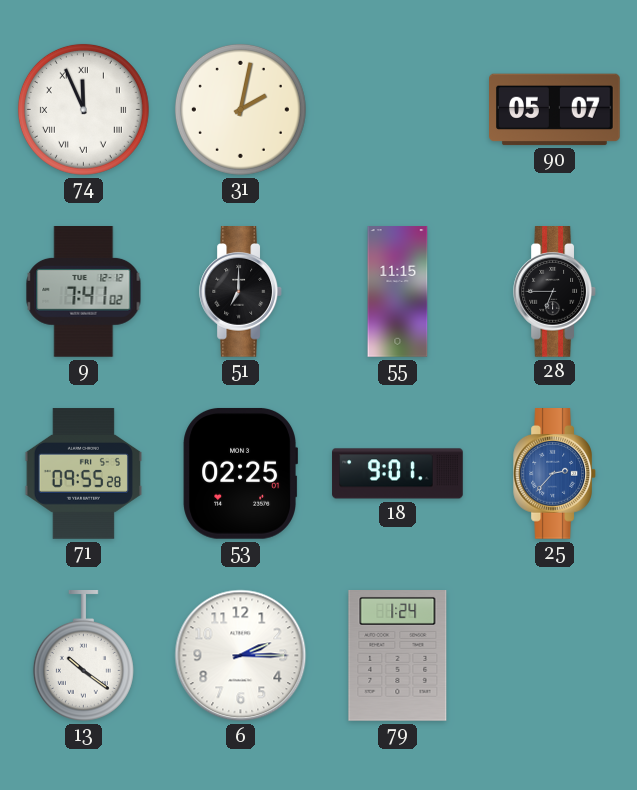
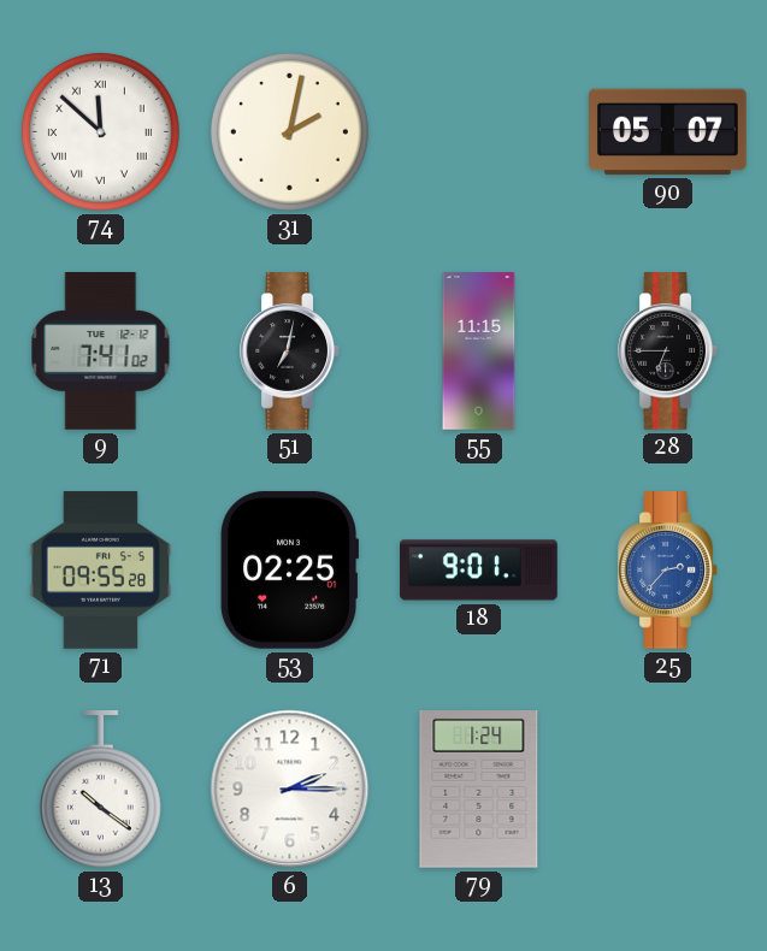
74: 11:56 -> 11:52
51: 7:00 -> 7:02
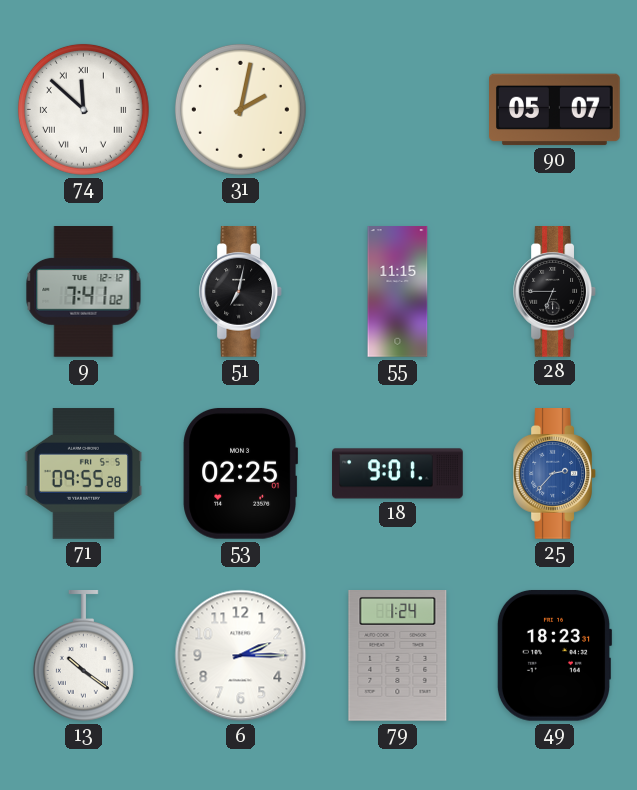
49: none -> 18:23
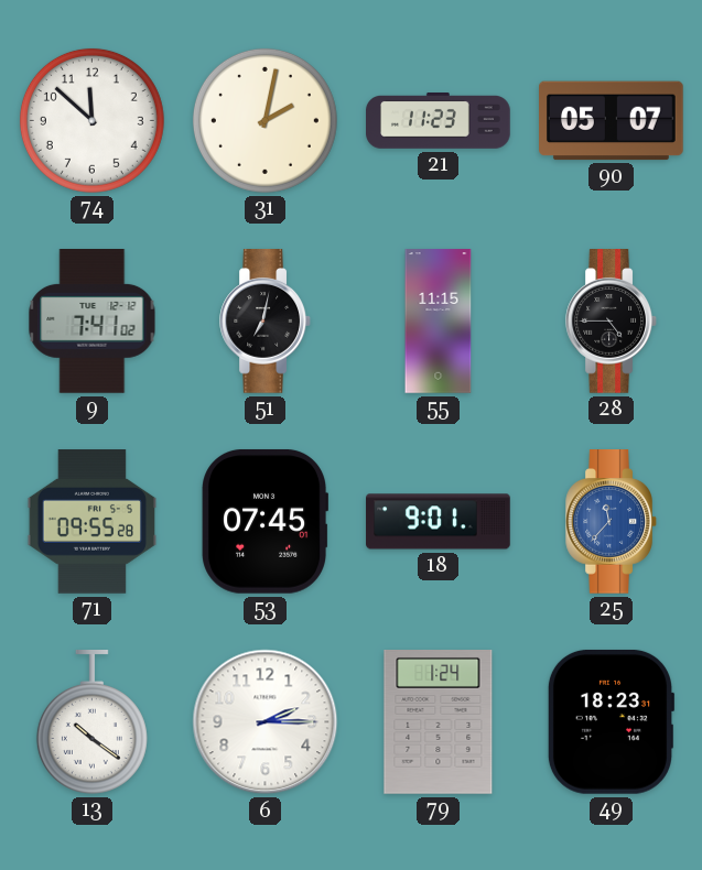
74 numerals: Roman -> Arabic
21: none -> 11:23
28: 6:45 -> 4:45
53: 02:25 -> 07:45
25: 2:37 -> 11:37
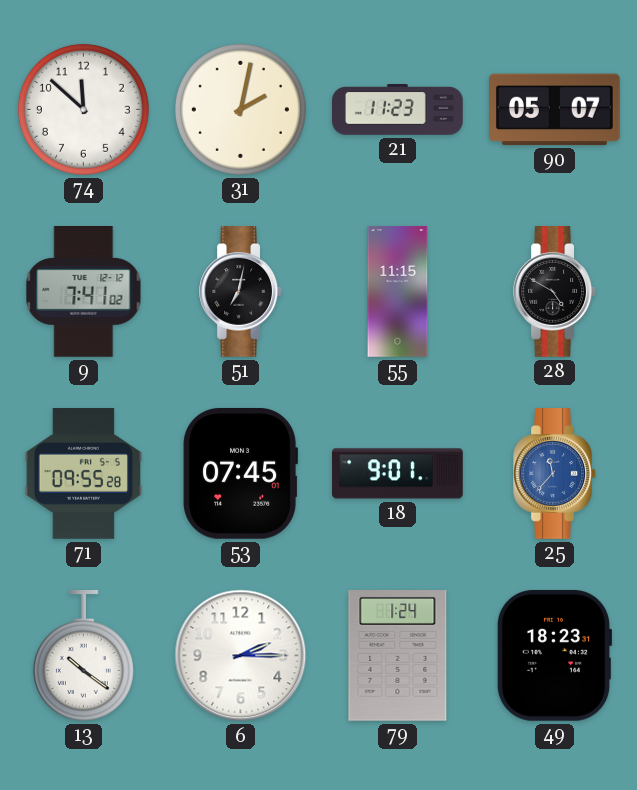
28: 4:45 -> 4:50
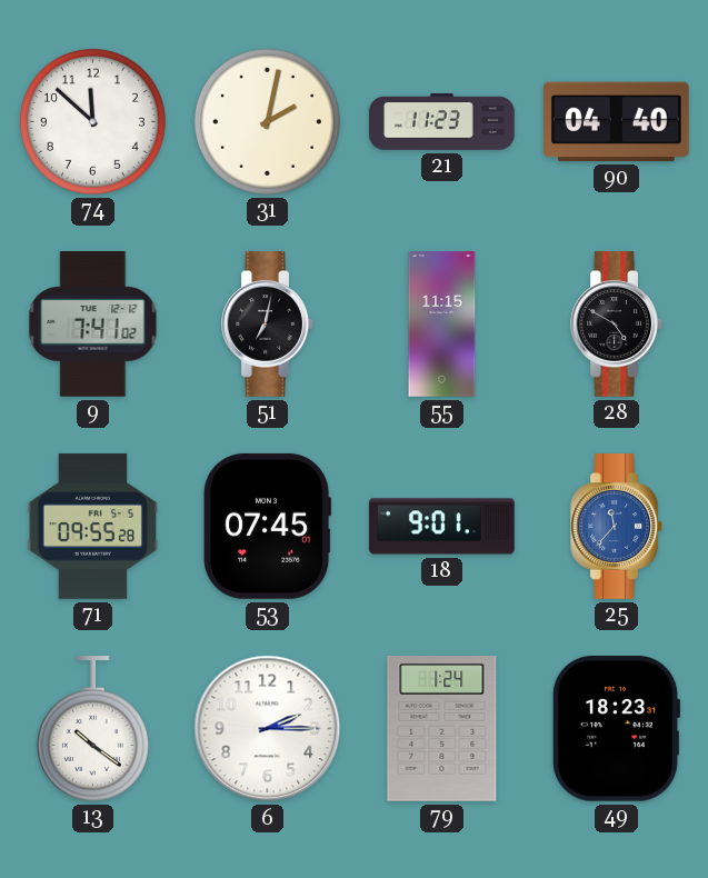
90: 05:07 -> 04:40
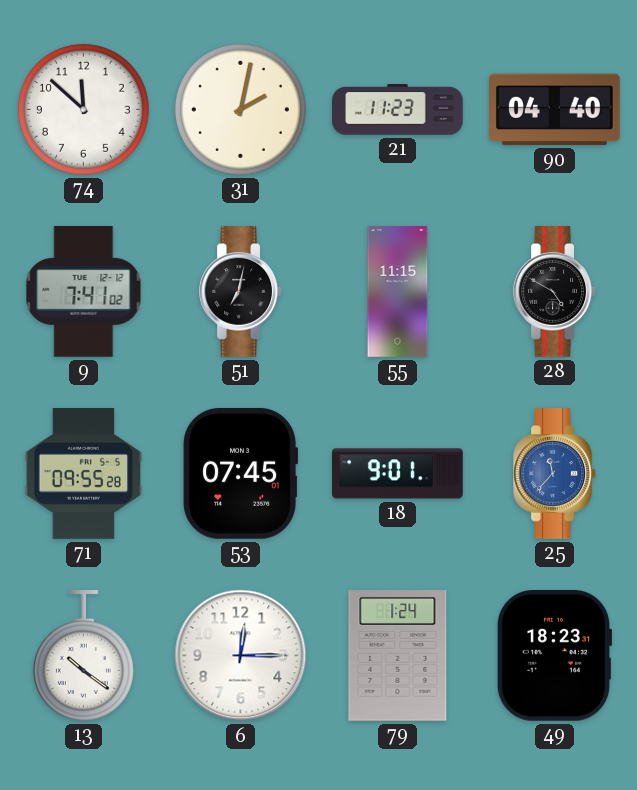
6: 2:15 -> 12:15
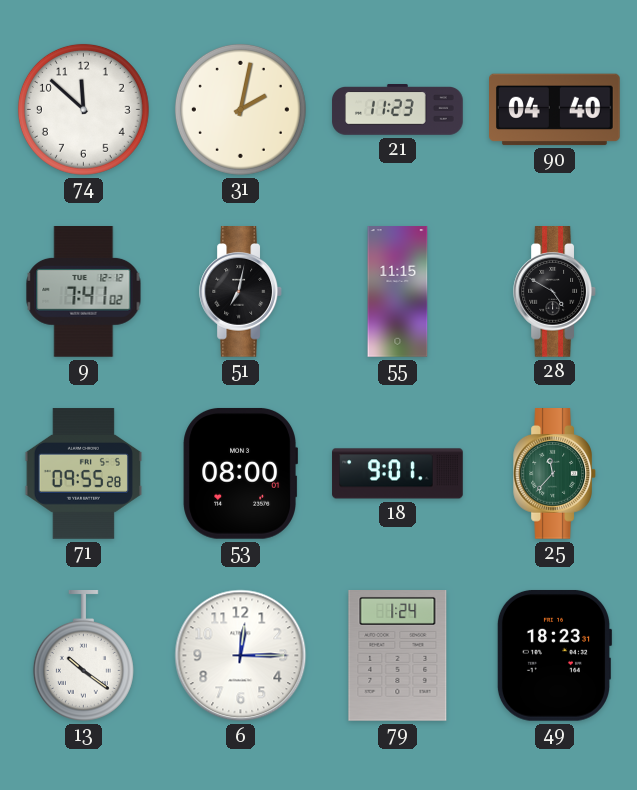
53: 07:45 -> 08:00
25 dial: blue -> green
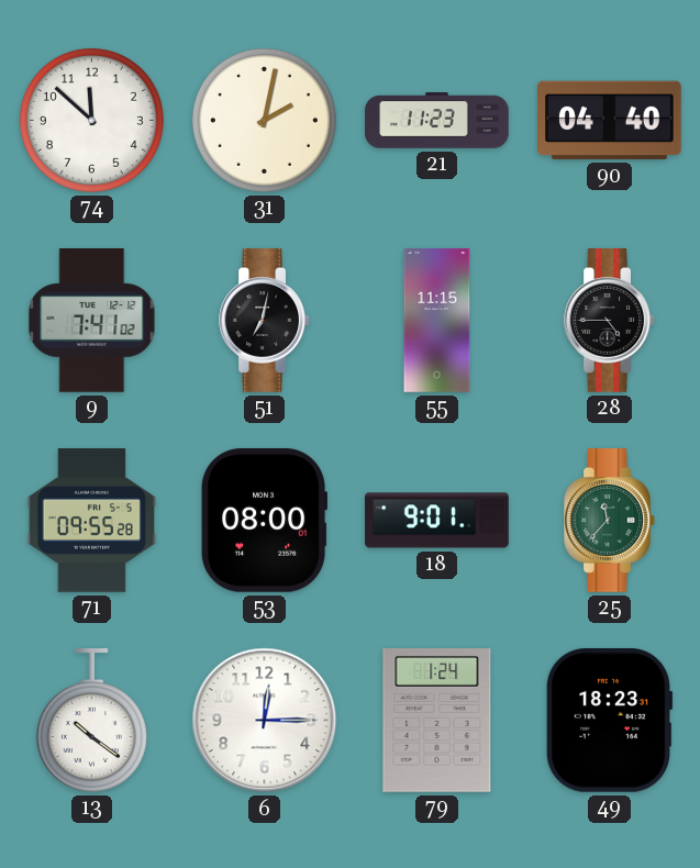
28: 4:50 -> 4:45
